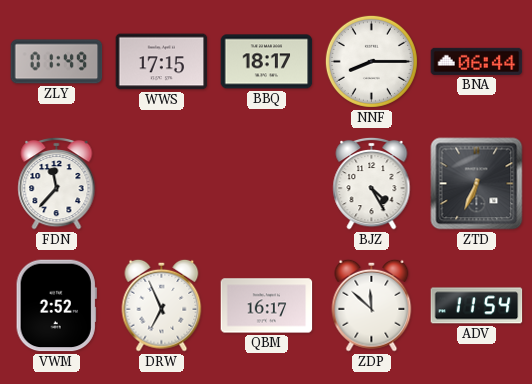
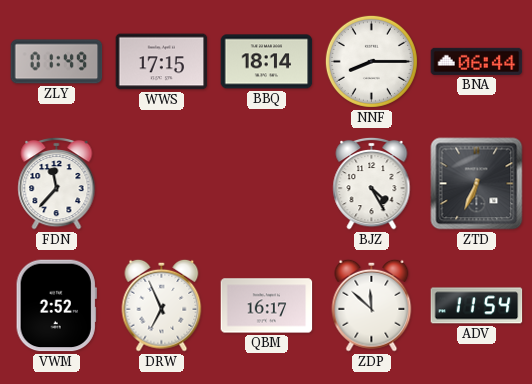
BBQ: 18:17 -> 18:14
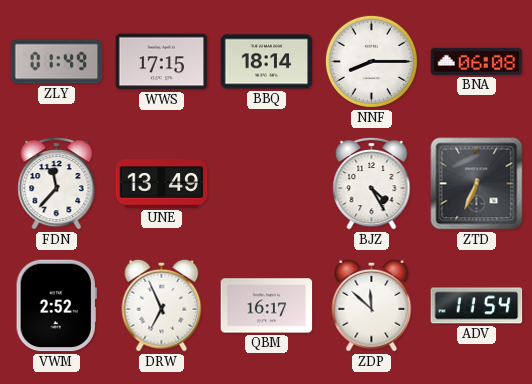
BNA: 06:44 -> 06:08
UNE: none -> 13:49
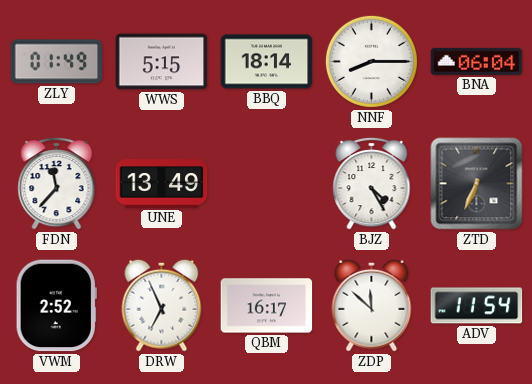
WWS: 17:15 -> 5:15
BNA: 06:08 -> 06:04
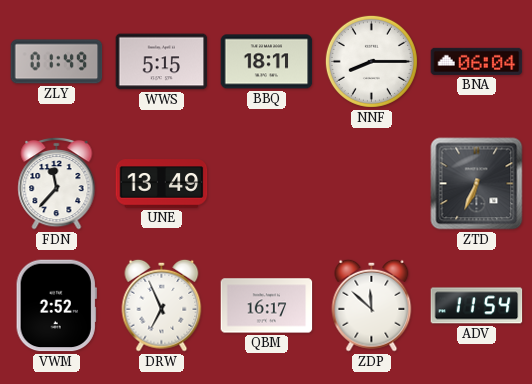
BBQ: 18:14 -> 18:11
BJZ: 4:25 -> none
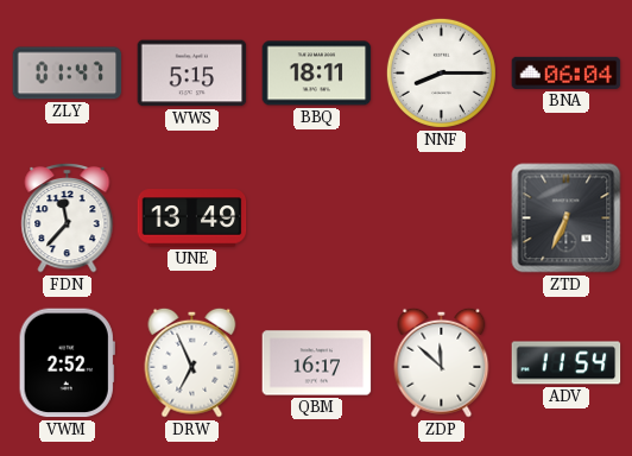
ZLY: 01:49 -> 01:47
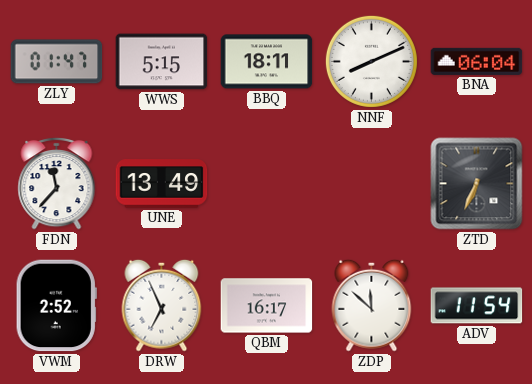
NNF: 8:15 -> 8:11
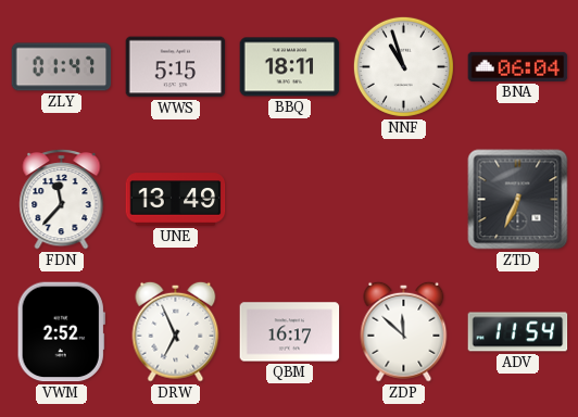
NNF: 8:11 -> 10:57
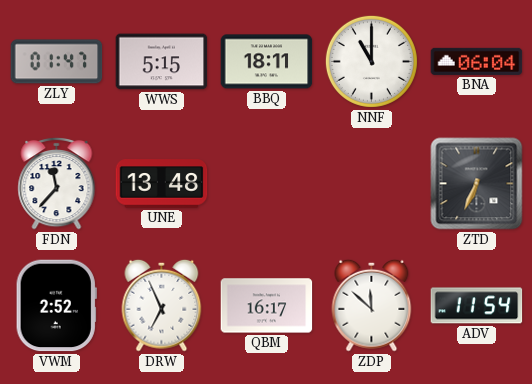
NNF: 10:57 -> 11:00
UNE: 13:49 -> 13:48
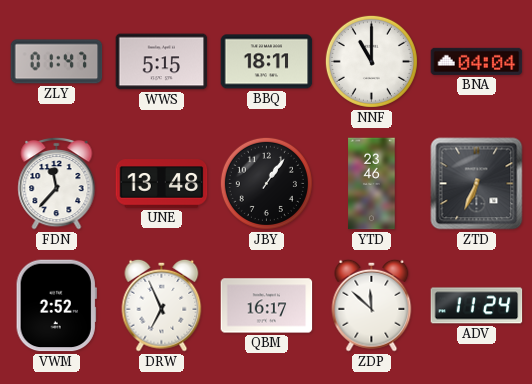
BNA: 06:04 -> 04:04
JBY: none -> 1:06
YTD: none -> 23:46
ADV: 11:54 -> 11:24
